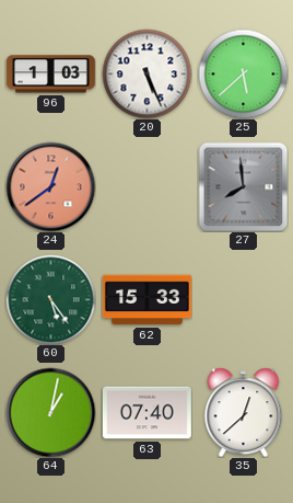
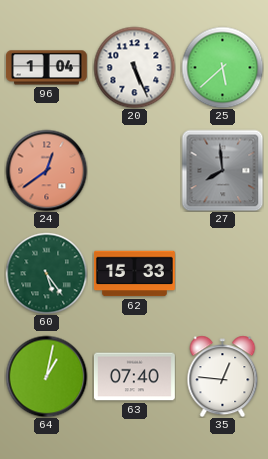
96: 1:03 -> 1:04
35: 12:38 -> 12:46
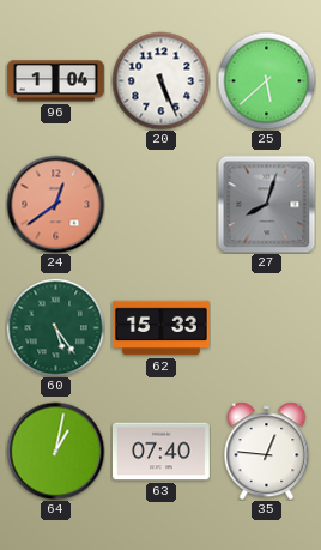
27: 7:59 -> 8:03
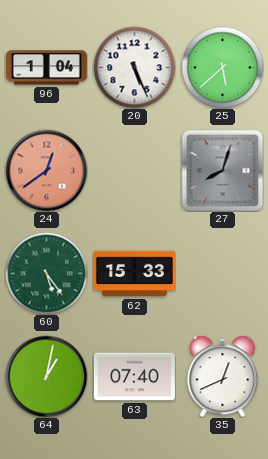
35: 12:46 -> 12:41
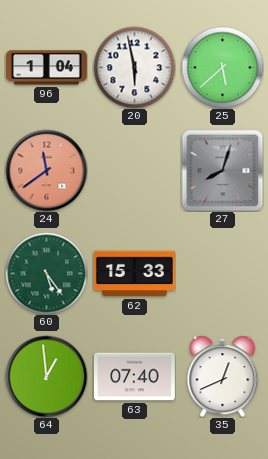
20: 5:26 -> 5:58
24: 12:39 -> 11:39
64: 1:02 -> 12:59
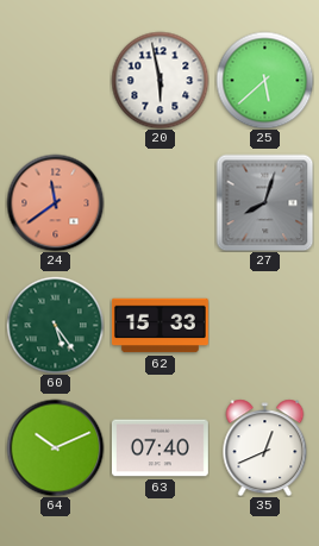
96: 1:04 -> none
64: 12:59 -> 10:11
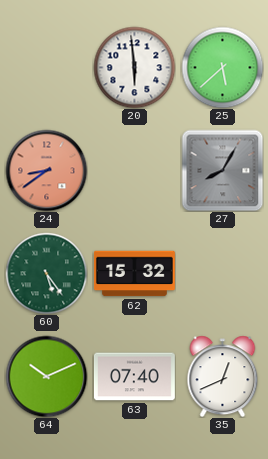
20: 5:58 -> 5:59
24: 11:39 -> 8:39
27: 8:03 -> 8:05
62: 15:33 -> 15:32
